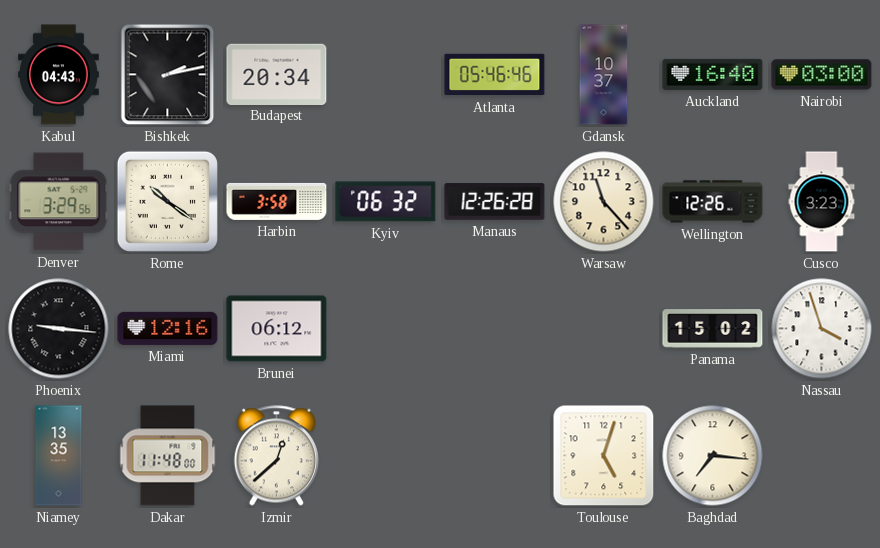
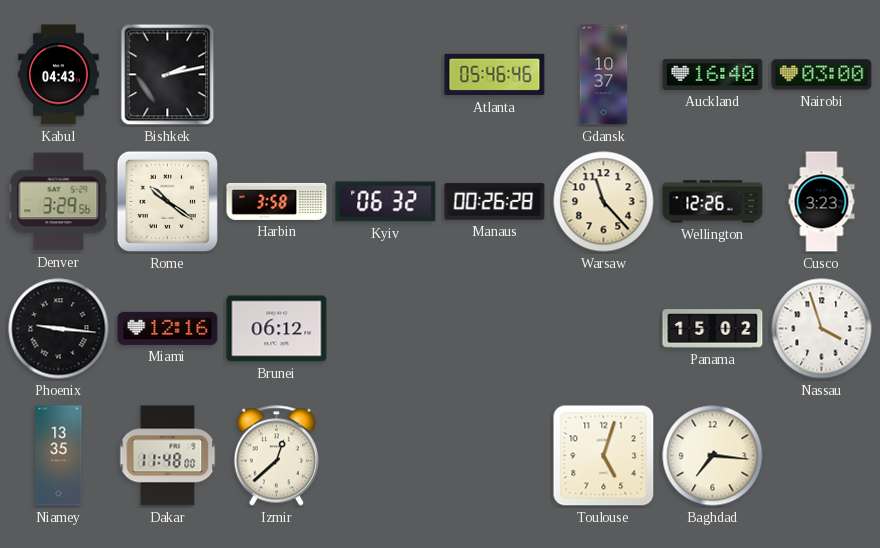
Budapest: 20:34 -> none
Manaus: 12:26 -> 00:26
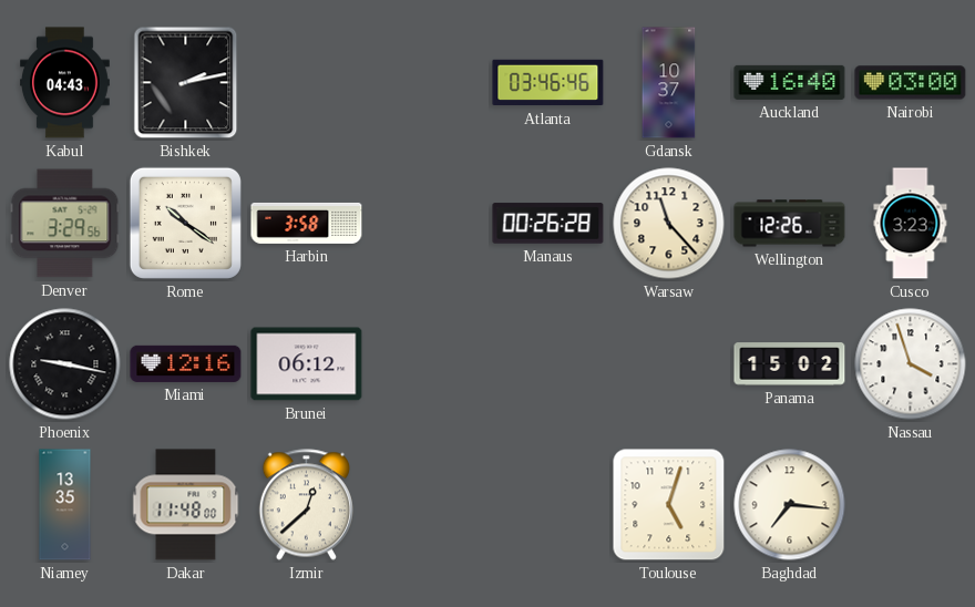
Atlanta: 05:46 -> 03:46
Kyiv: 06:32 -> none
Phoenix: 9:16 -> 9:17
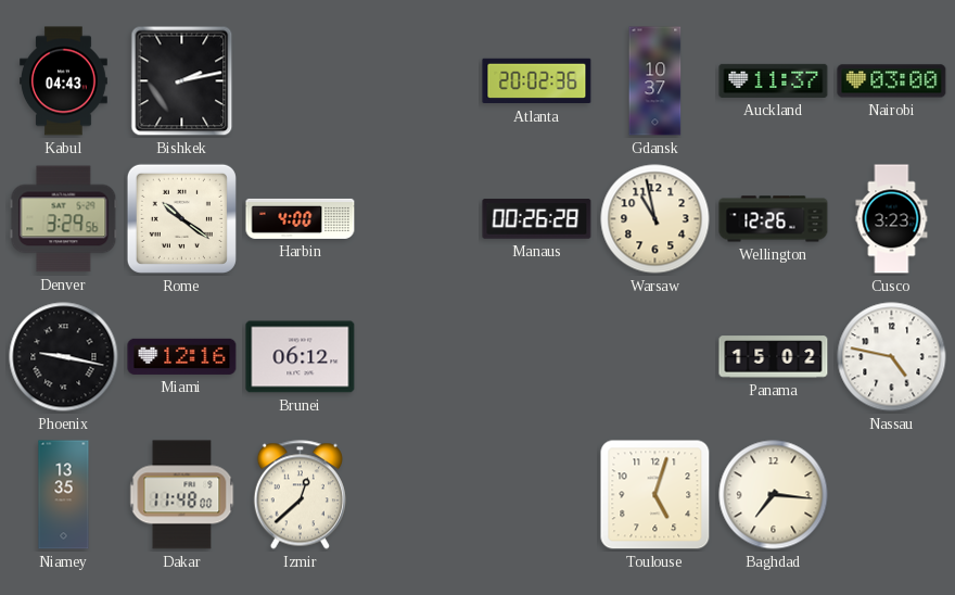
Atlanta: 03:46 -> 20:02
Auckland: 16:40 -> 11:37
Harbin: 3:58 -> 4:00
Warsaw: 11:23 -> 10:58
Nassau: 3:57 -> 4:47
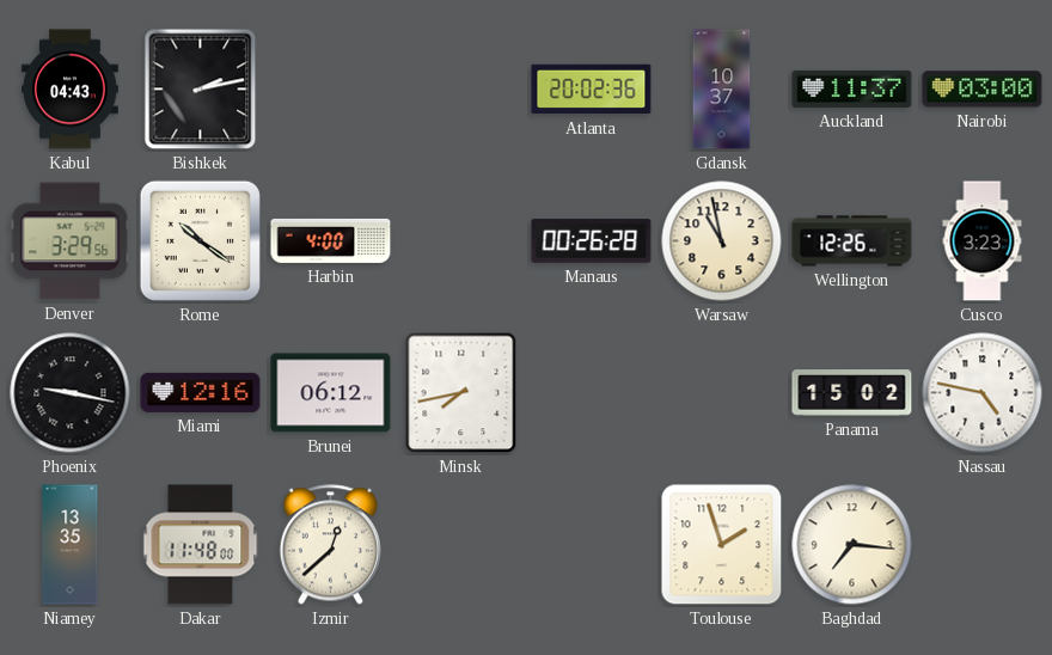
Minsk: none -> 7:43
Toulouse: 5:03 -> 1:57
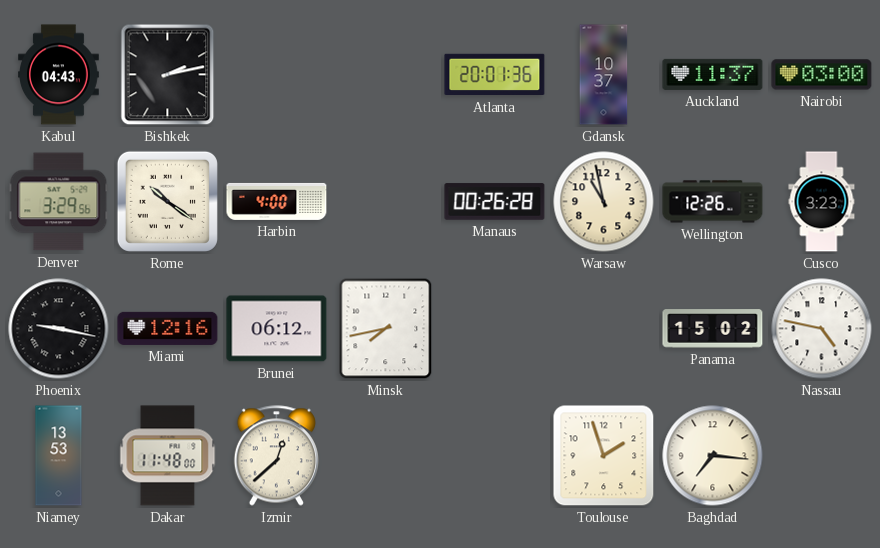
Atlanta: 20:02 -> 20:01
Niamey: 13:35 -> 13:53
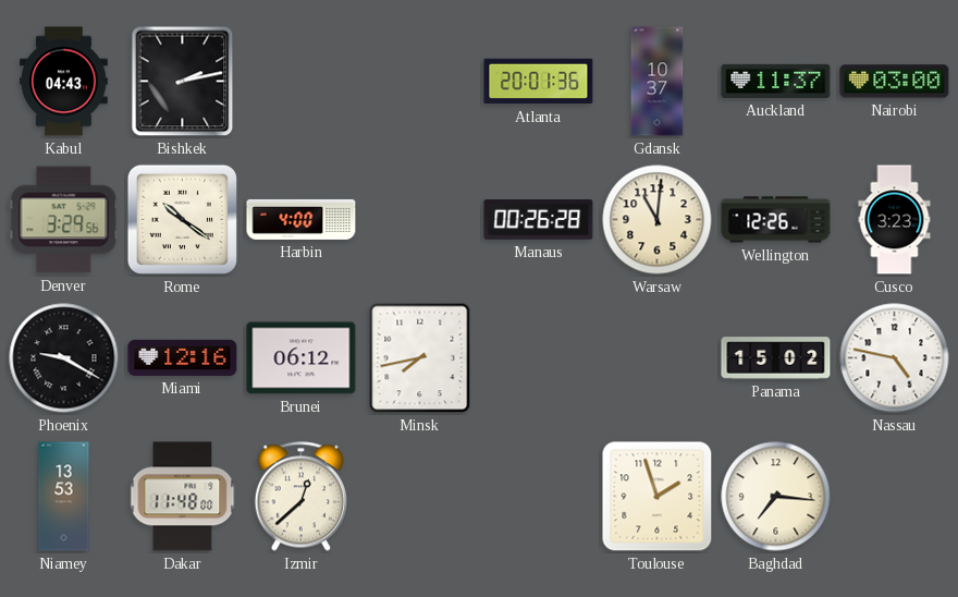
Warsaw: 10:58 -> 11:01
Phoenix: 9:17 -> 9:20
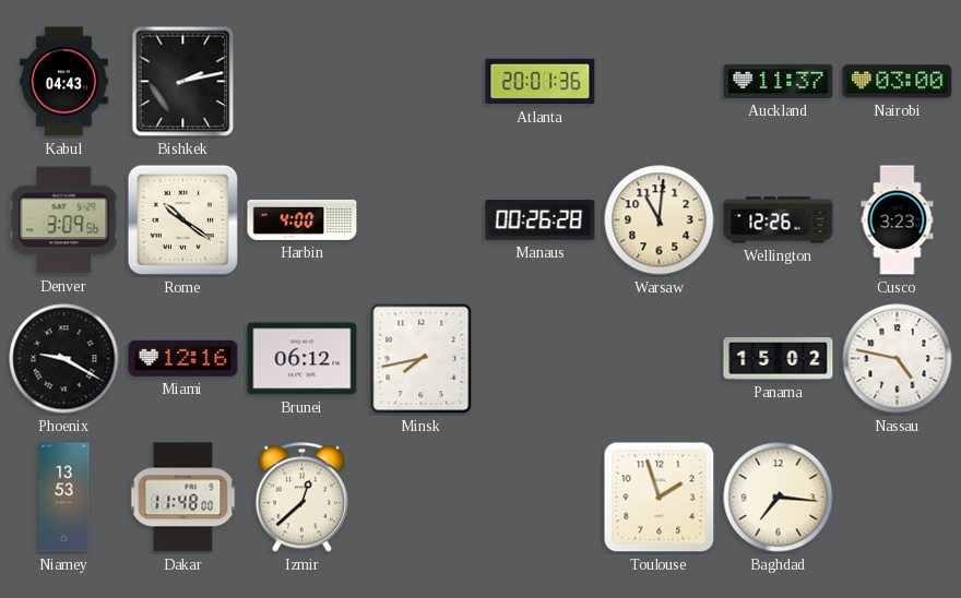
Gdansk: 10:37 -> none
Denver: 3:29 -> 3:09
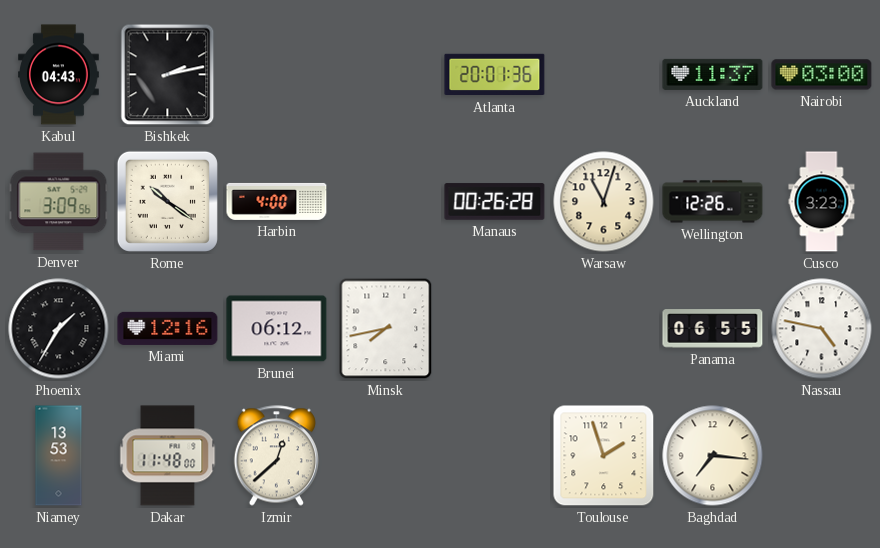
Warsaw: 11:01 -> 11:03
Phoenix: 9:20 -> 1:35
Panama: 15:02 -> 06:55
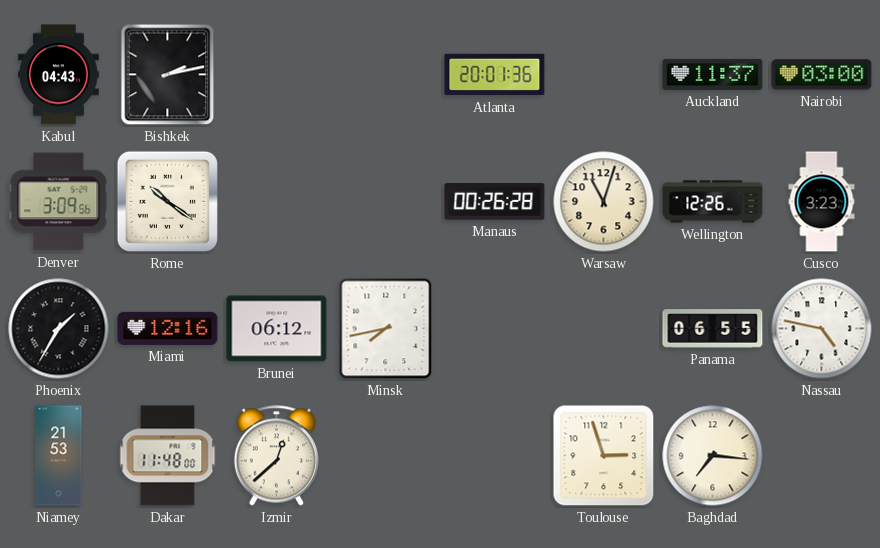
Harbin: 4:00 -> none
Niamey: 13:53 -> 21:53
Toulouse: 1:57 -> 2:57
